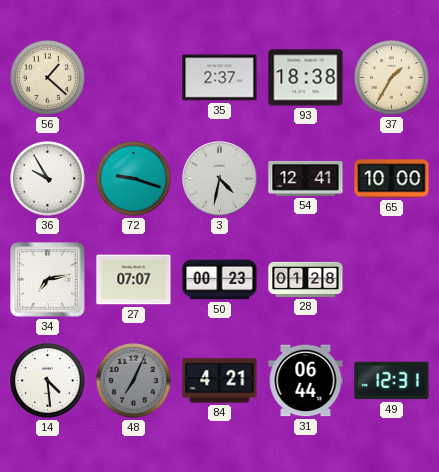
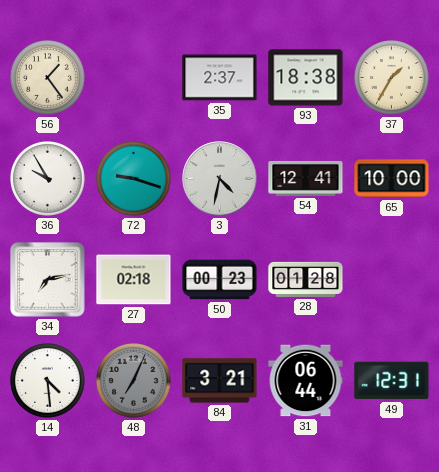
56: 1:22 -> 1:24
27: 07:07 -> 02:18
84: 4:21 -> 3:21
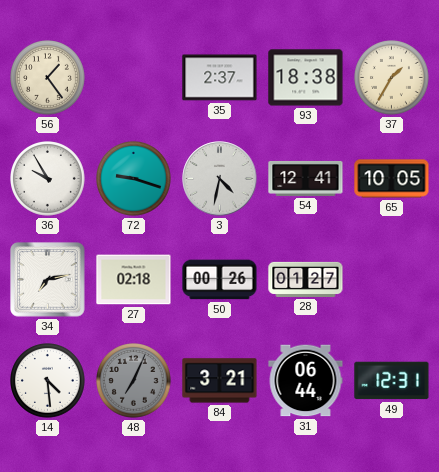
65: 10:00 -> 10:05
50: 00:23 -> 00:26
28: 01:28 -> 01:27
